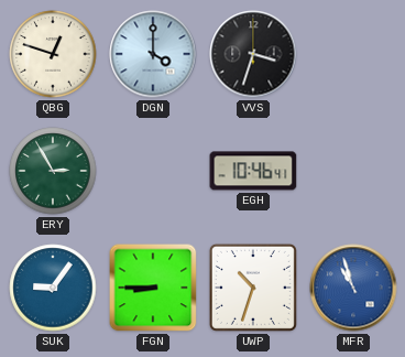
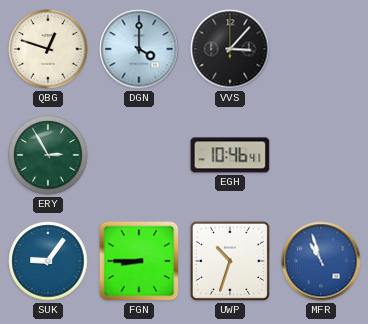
VVS: 3:33 -> 3:07
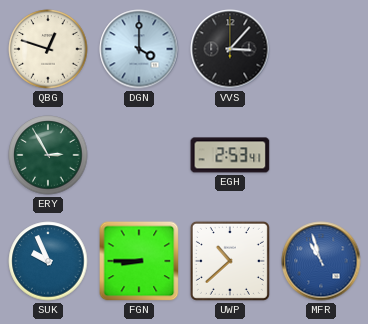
EGH: 10:46 -> 2:53
SUK: 9:06 -> 9:56
UWP: 10:33 -> 10:38
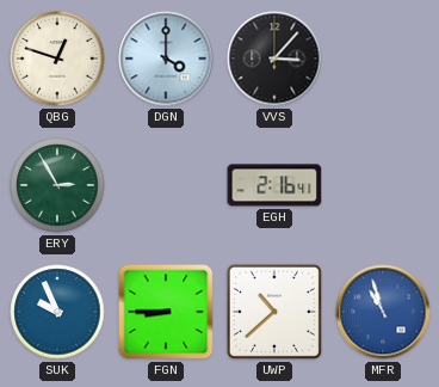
EGH: 2:53 -> 2:16
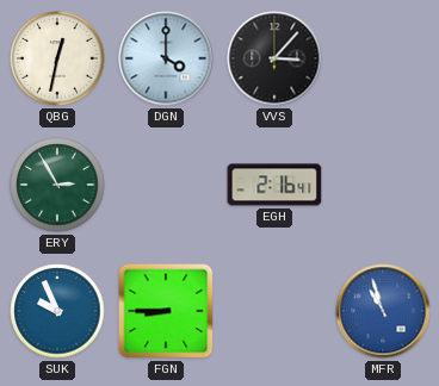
QBG: 12:48 -> 12:32
UWP: 10:38 -> none
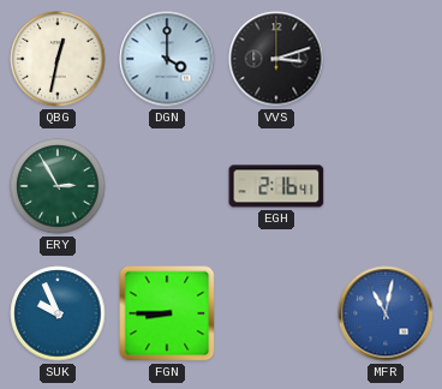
VVS: 3:07 -> 3:12
MFR: 10:57 -> 11:02
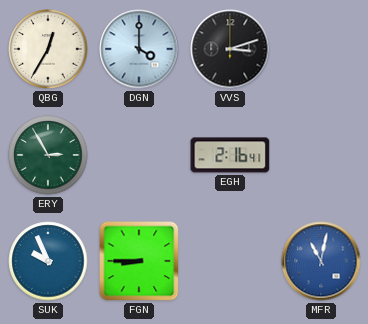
QBG: 12:32 -> 12:35
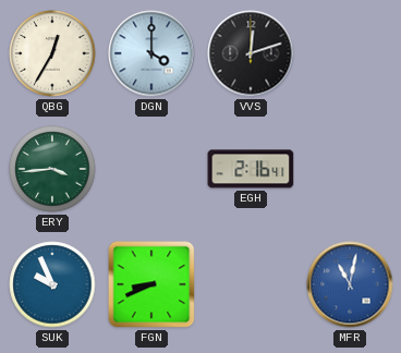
VVS: 3:12 -> 12:12
ERY: 2:55 -> 3:44
FGN: 8:45 -> 8:41
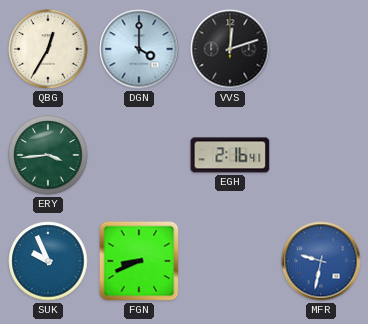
MFR: 11:02 -> 9:32
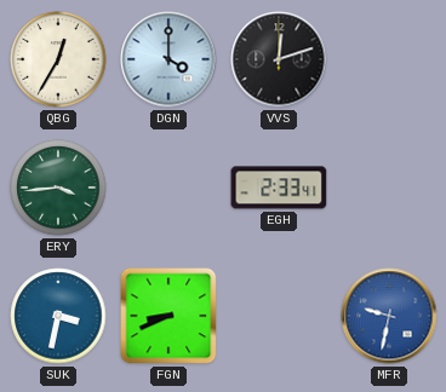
EGH: 2:16 -> 2:33
SUK: 9:56 -> 3:32
